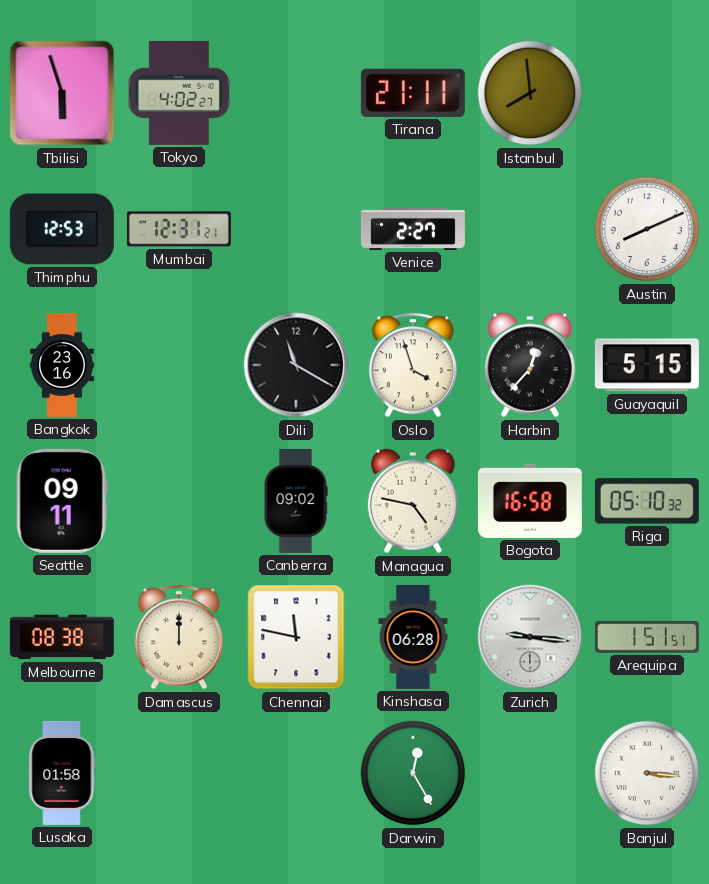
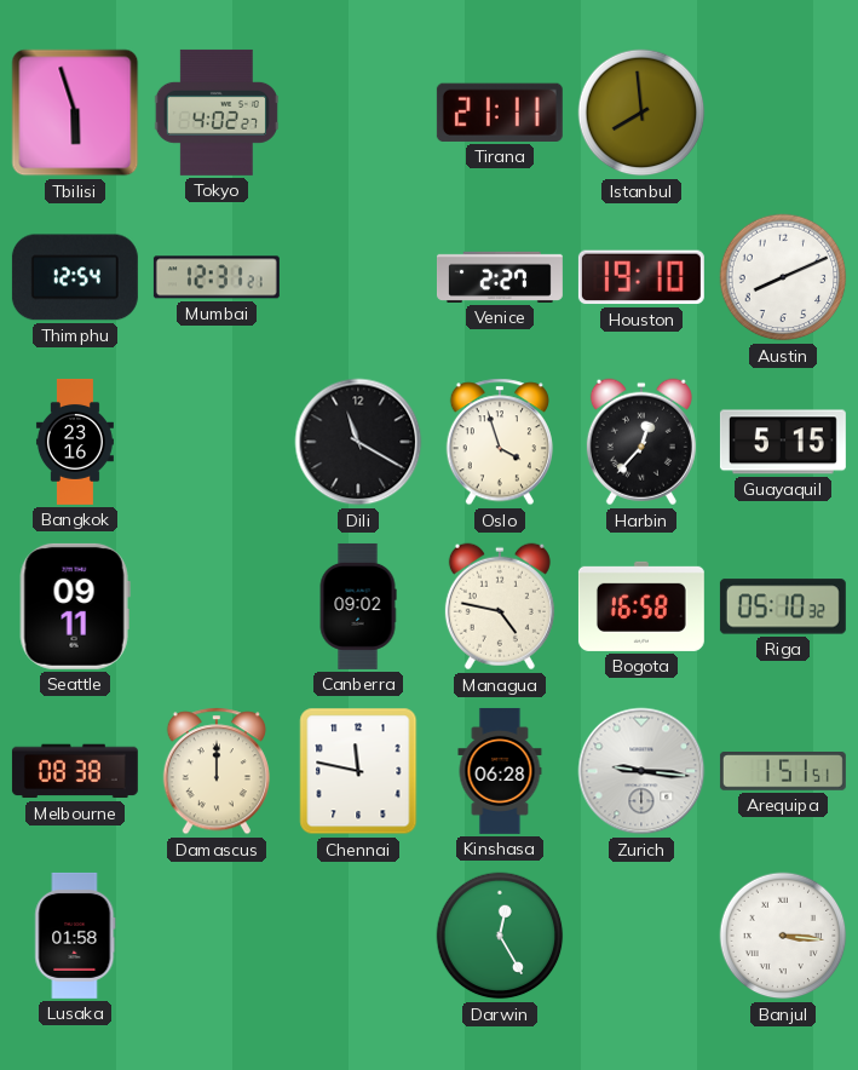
Thimphu: 12:53 -> 12:54
Houston: none -> 19:10
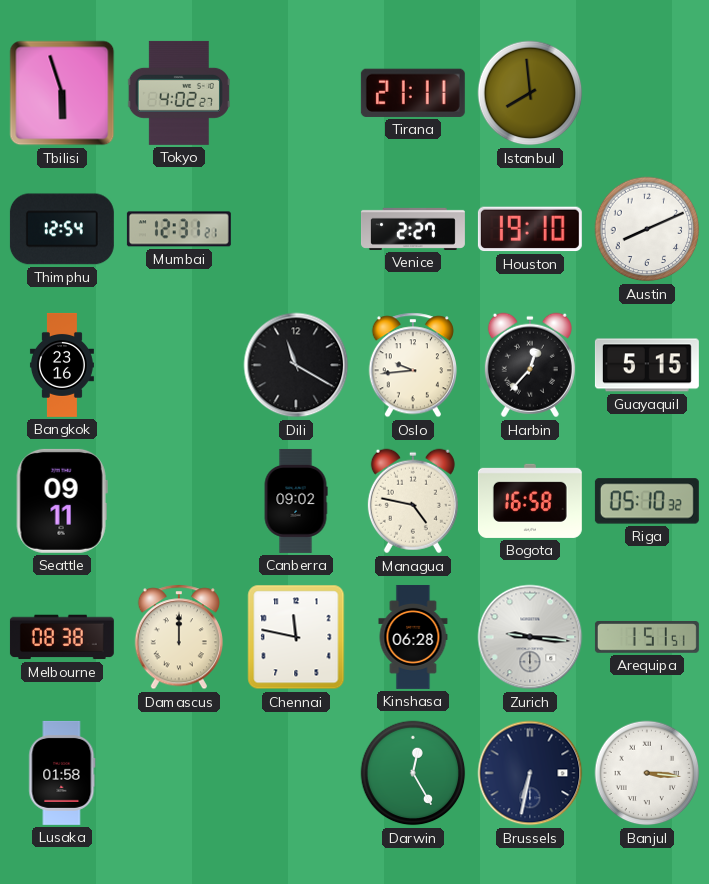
Oslo: 3:57 -> 9:44
Brussels: none -> 6:32
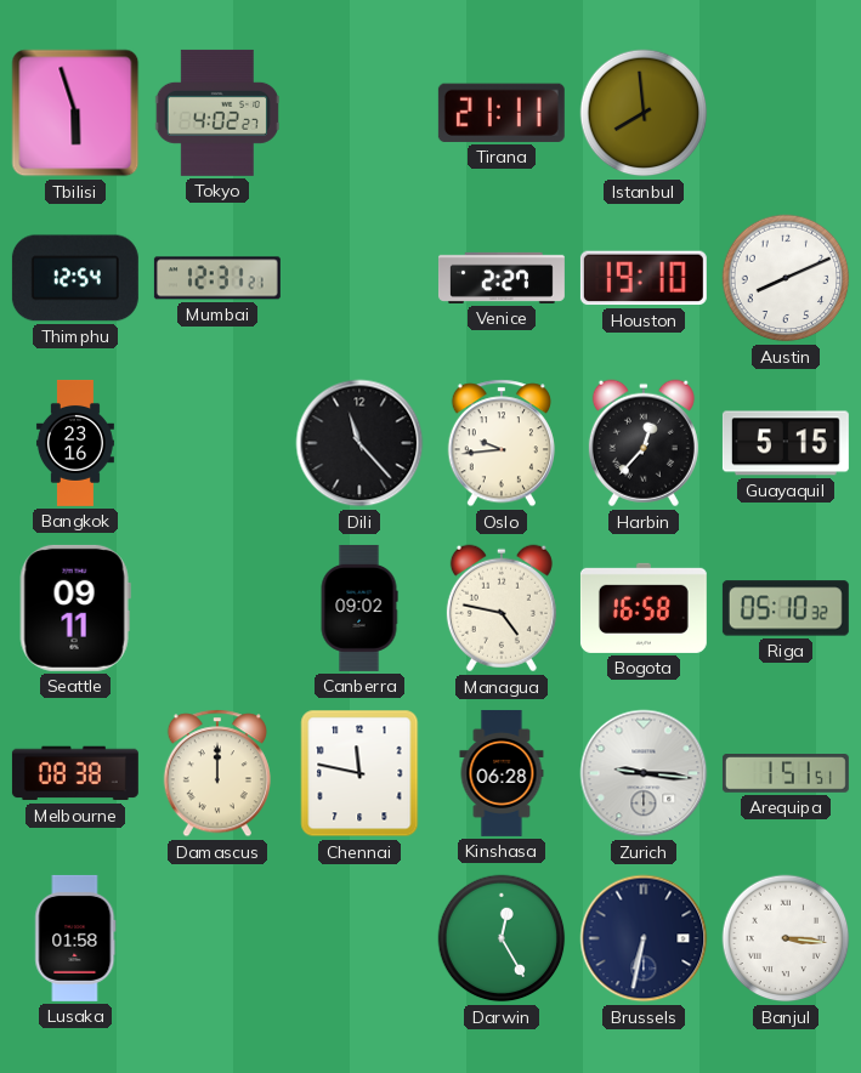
Dili: 11:20 -> 11:23
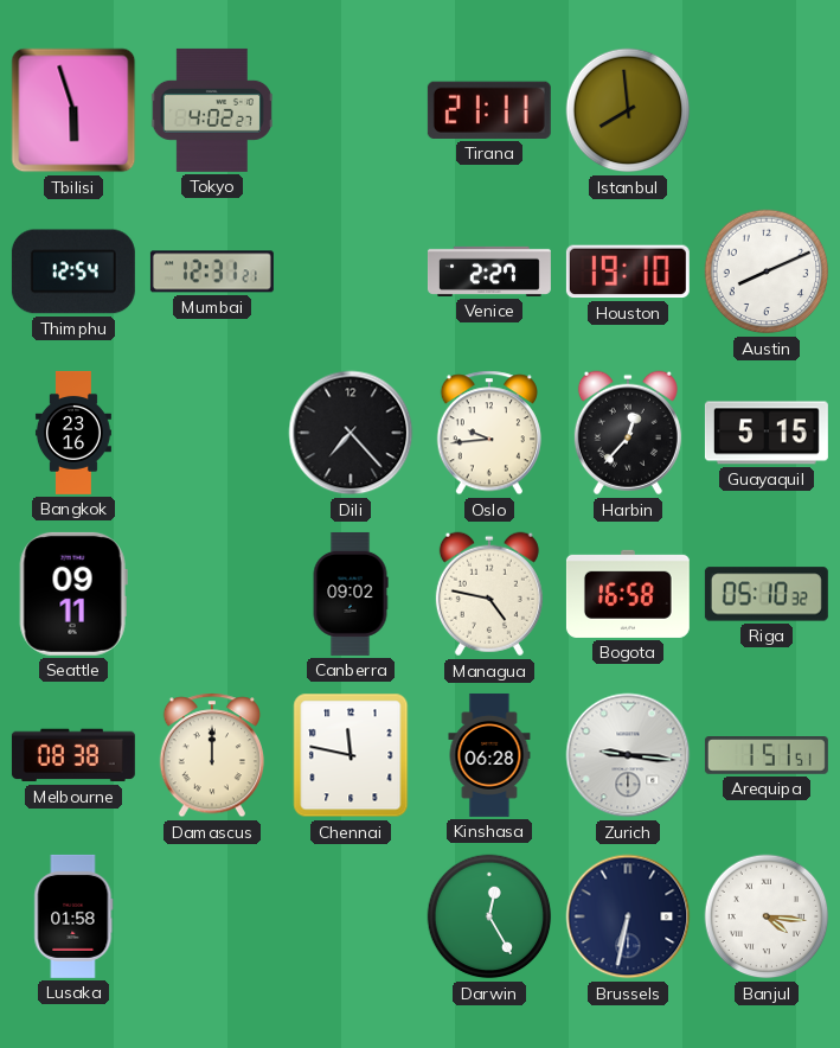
Dili: 11:23 -> 7:23
Banjul: 3:16 -> 4:16
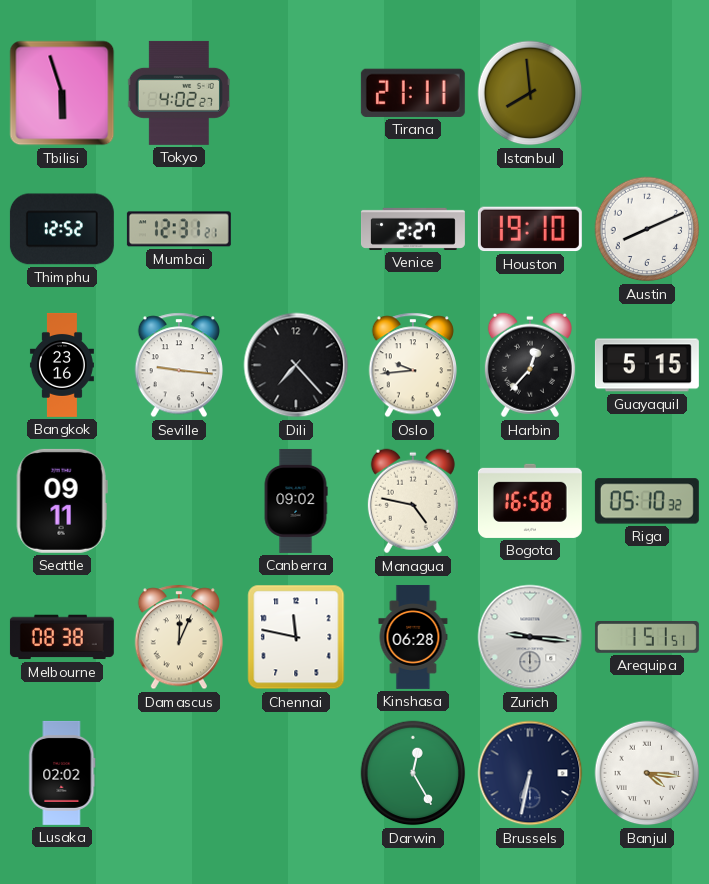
Thimphu: 12:54 -> 12:52
Seville: none -> 9:16
Damascus: 12:00 -> 12:04
Lusaka: 01:58 -> 02:02
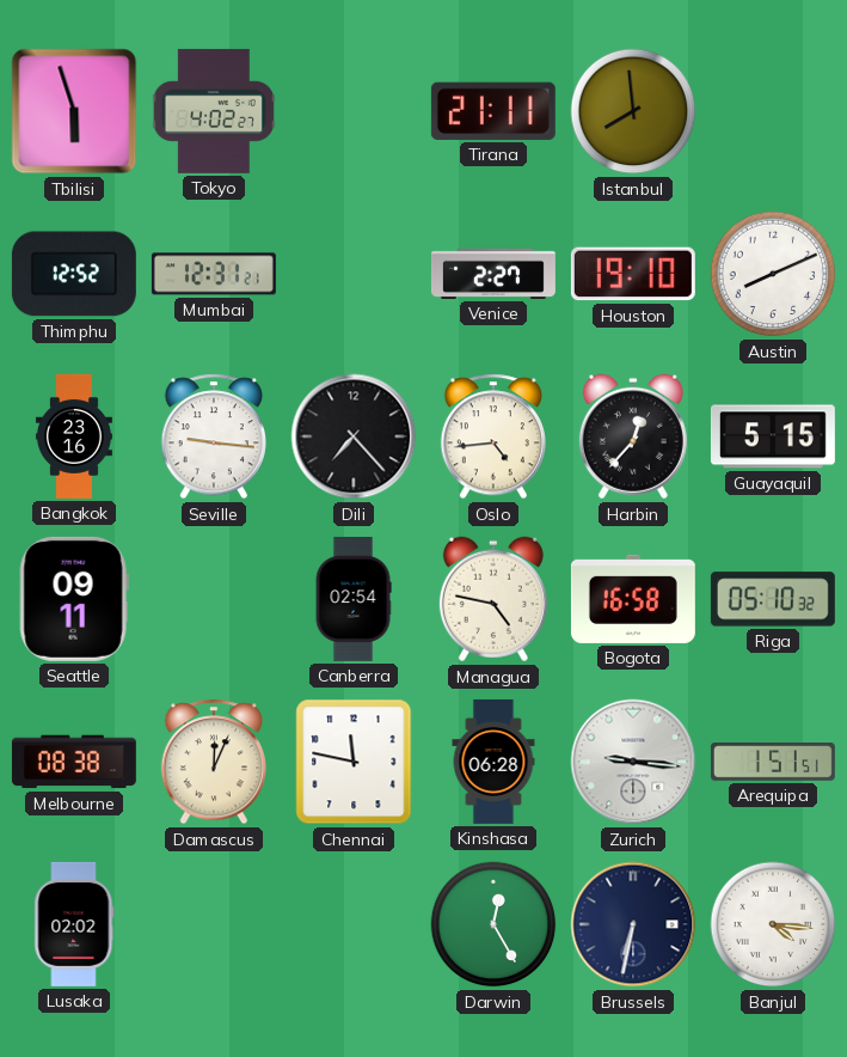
Oslo: 9:44 -> 4:44
Canberra: 09:02 -> 02:54
